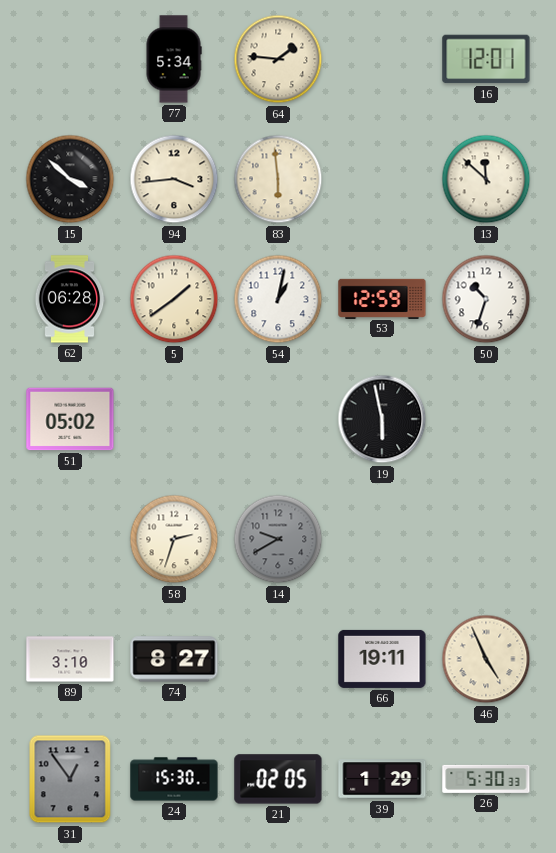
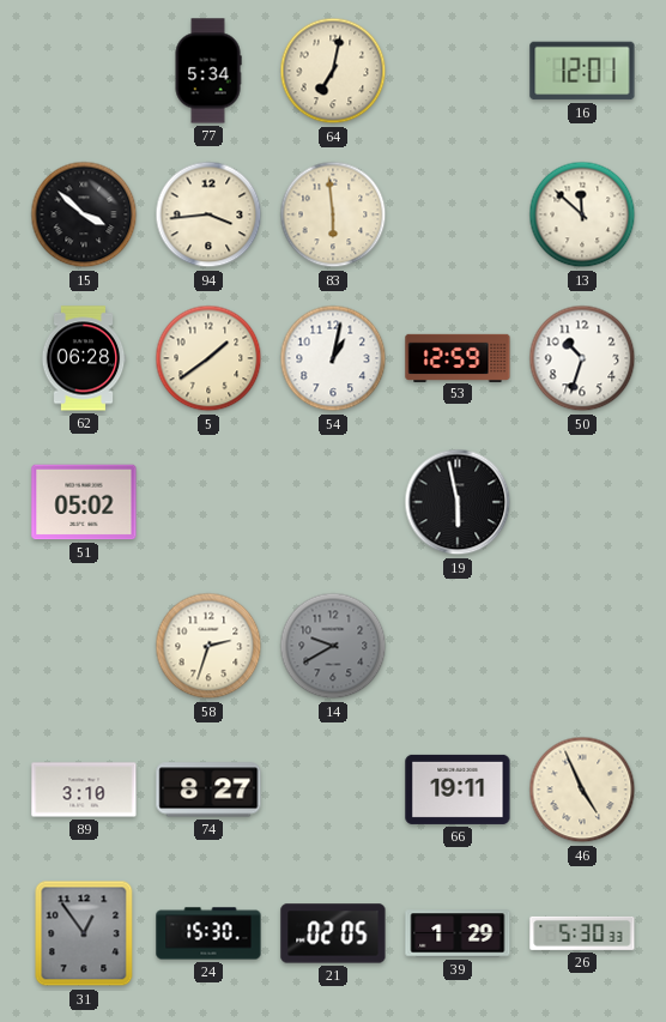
64: 1:46 -> 7:02
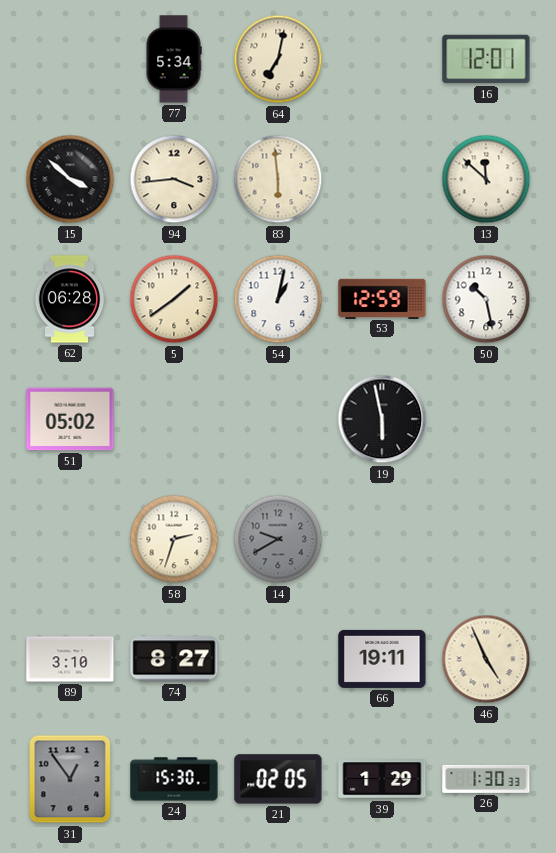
50: 10:33 -> 10:28
26: 5:30 -> 1:30
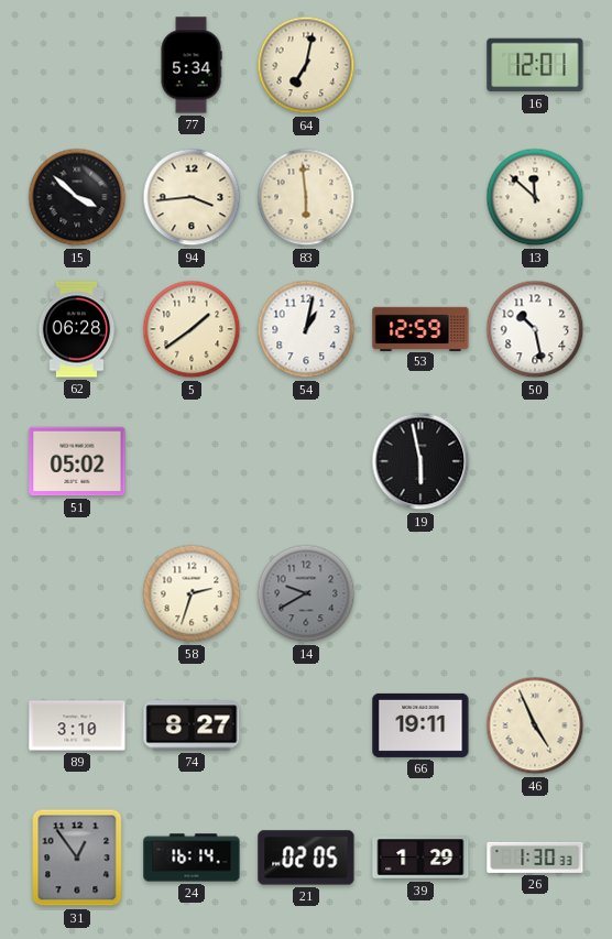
24: 15:30 -> 16:14
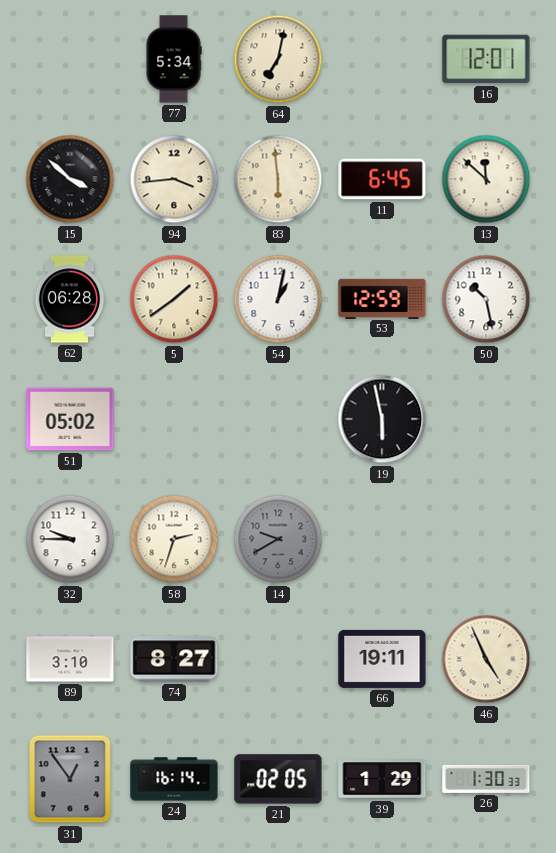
11: none -> 6:45
32: none -> 9:45
